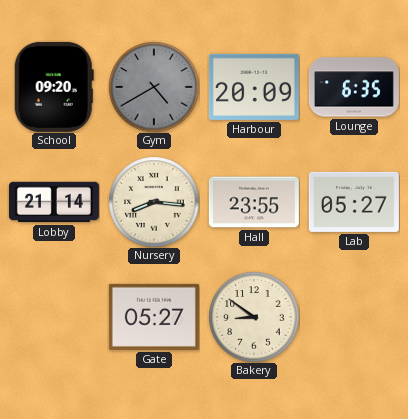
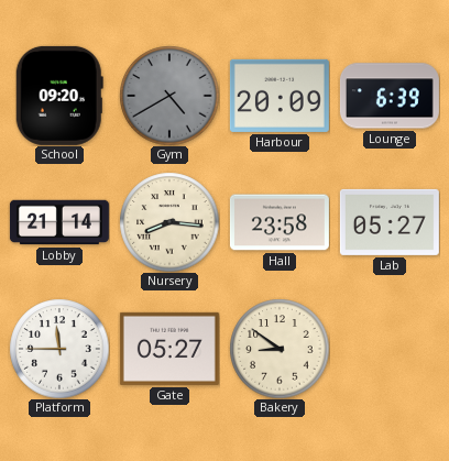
Lounge: 6:35 -> 6:39
Hall: 23:55 -> 23:58
Platform: none -> 11:45
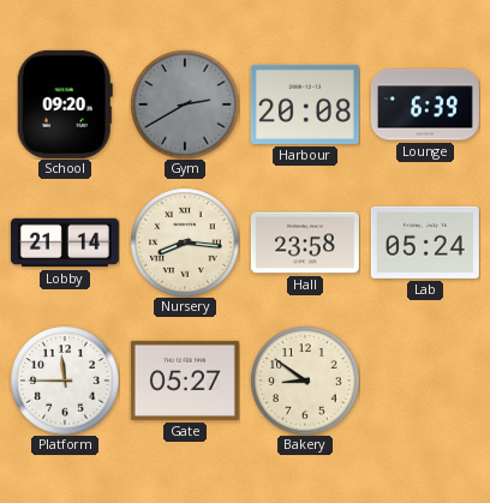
Gym: 4:40 -> 2:40
Harbour: 20:09 -> 20:08
Lab: 05:27 -> 05:24
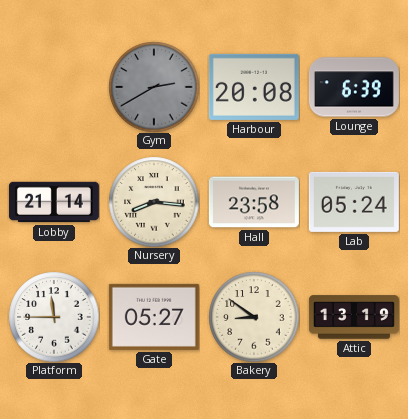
School: 09:20 -> none
Attic: none -> 13:19
